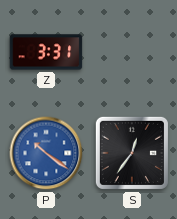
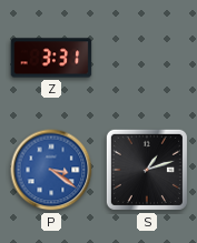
P: 10:21 -> 3:21
S: 12:36 -> 1:12
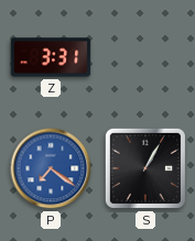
P: 3:21 -> 7:21
S: 1:12 -> 1:05
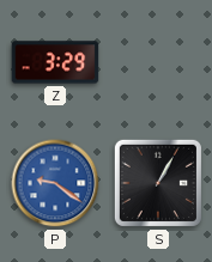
Z: 3:31 -> 3:29
P: 7:21 -> 9:21
